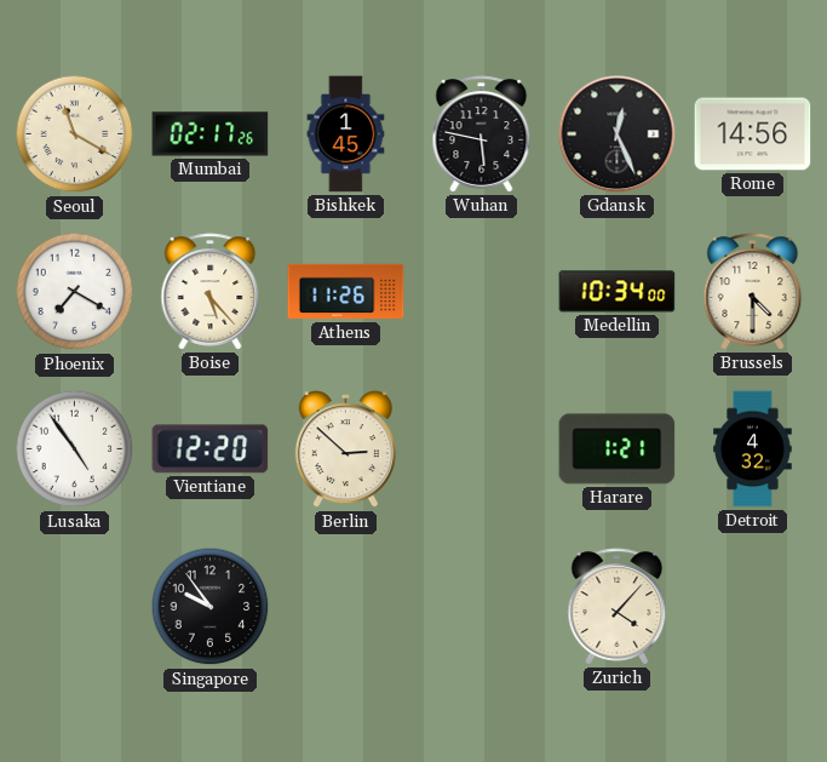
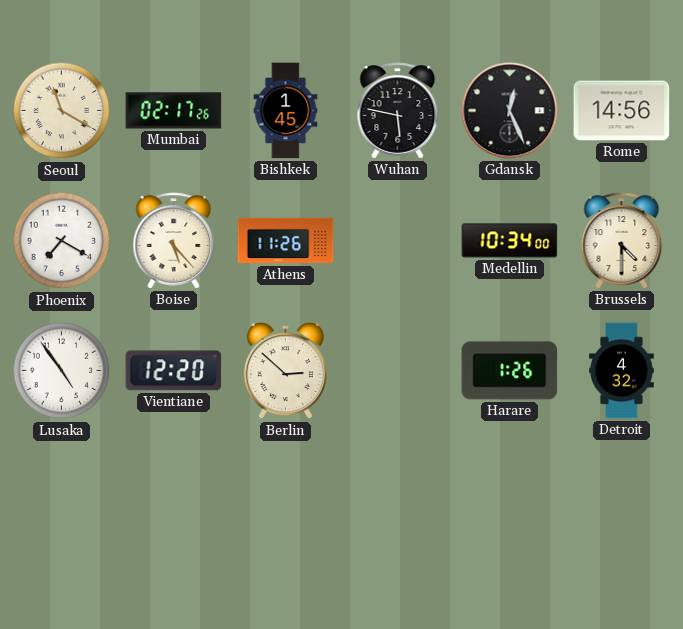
Harare: 1:21 -> 1:26
Singapore: 9:54 -> none
Zurich: 4:07 -> none
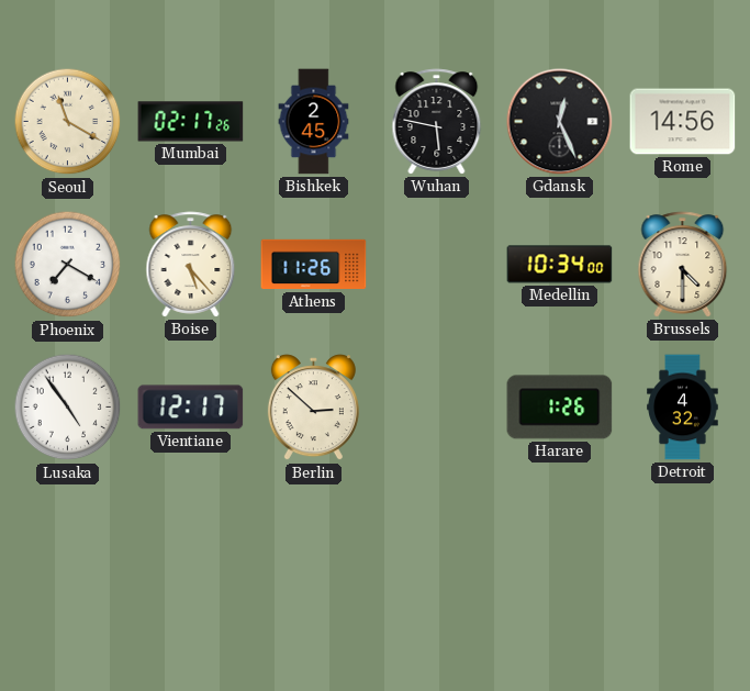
Bishkek: 1:45 -> 2:45
Vientiane: 12:20 -> 12:17
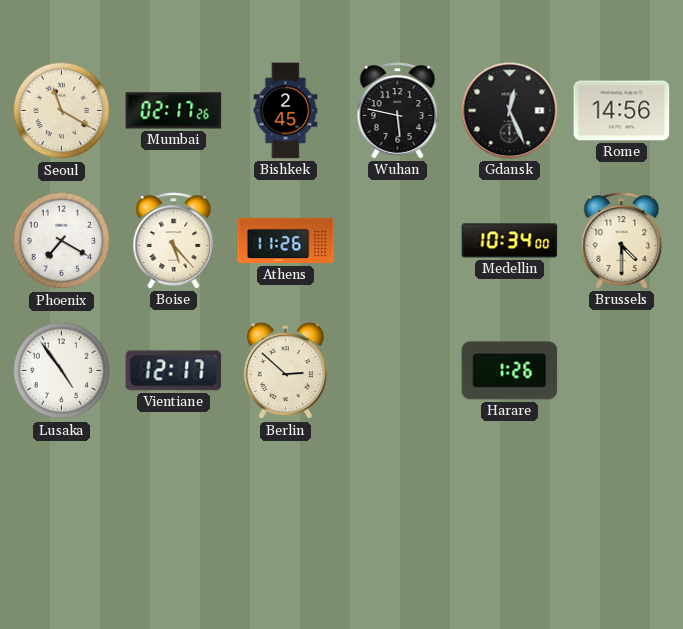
Detroit: 4:32 -> none
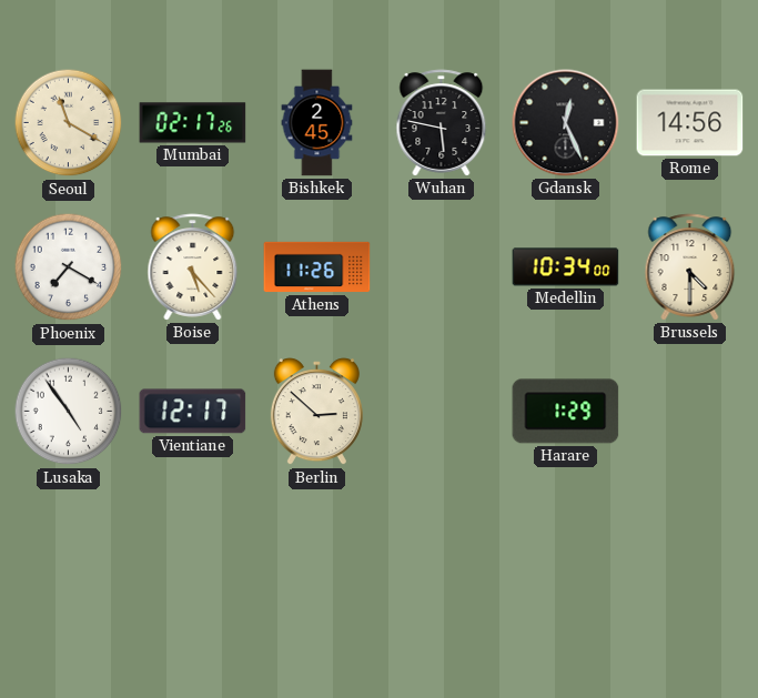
Harare: 1:26 -> 1:29
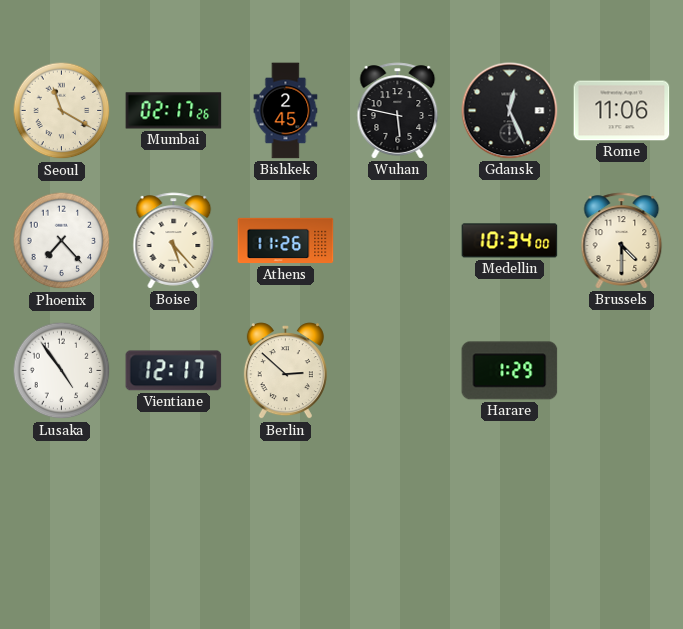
Rome: 14:56 -> 11:06
Phoenix: 7:20 -> 7:23
